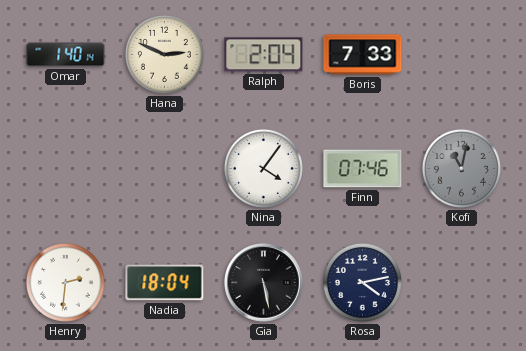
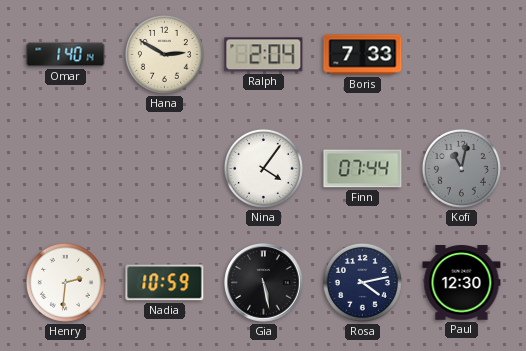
Hana: 2:49 -> 2:50
Finn: 07:46 -> 07:44
Nadia: 18:04 -> 10:59
Paul: none -> 12:30
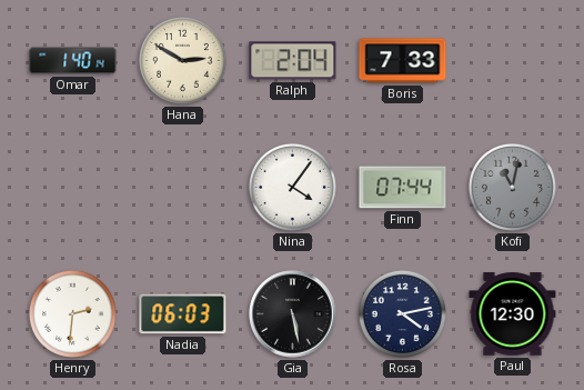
Nadia: 10:59 -> 06:03
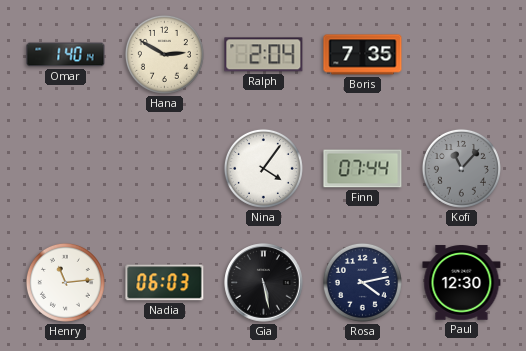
Boris: 7:33 -> 7:35
Kofi: 11:02 -> 11:07
Henry: 2:31 -> 11:14
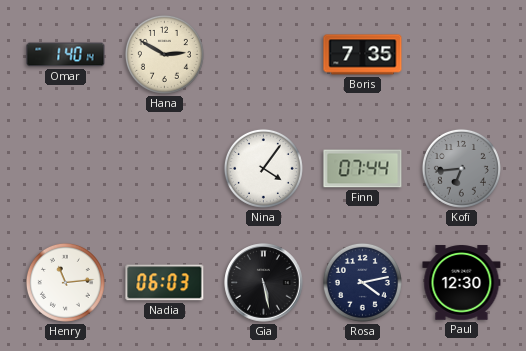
Ralph: 2:04 -> none
Kofi: 11:07 -> 6:44
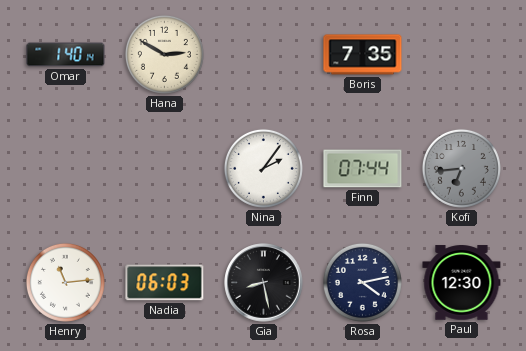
Nina: 4:06 -> 2:06
Gia: 5:28 -> 8:28
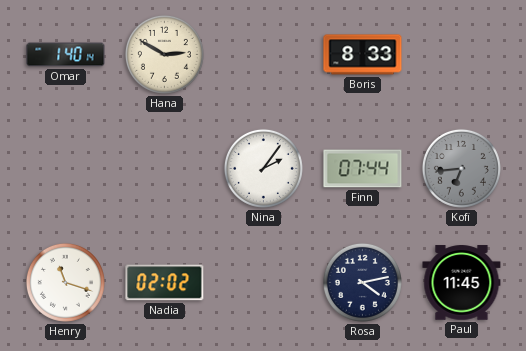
Boris: 7:35 -> 8:33
Henry: 11:14 -> 11:18
Nadia: 06:03 -> 02:02
Gia: 8:28 -> none
Paul: 12:30 -> 11:45
